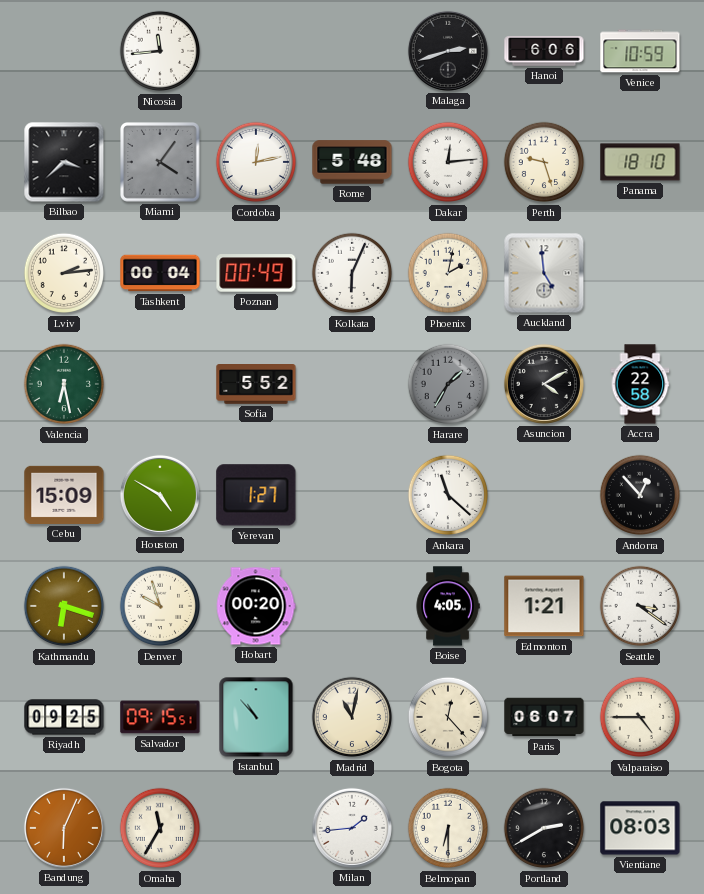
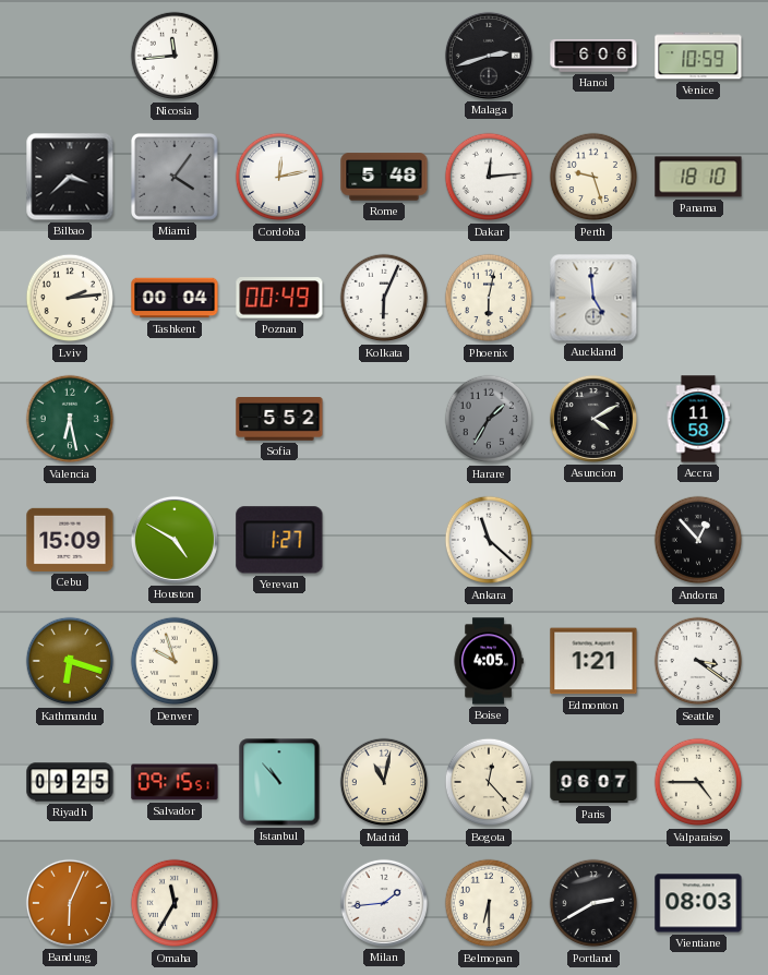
Phoenix: 2:02 -> 6:02
Accra: 22:58 -> 11:58
Hobart: 00:20 -> none
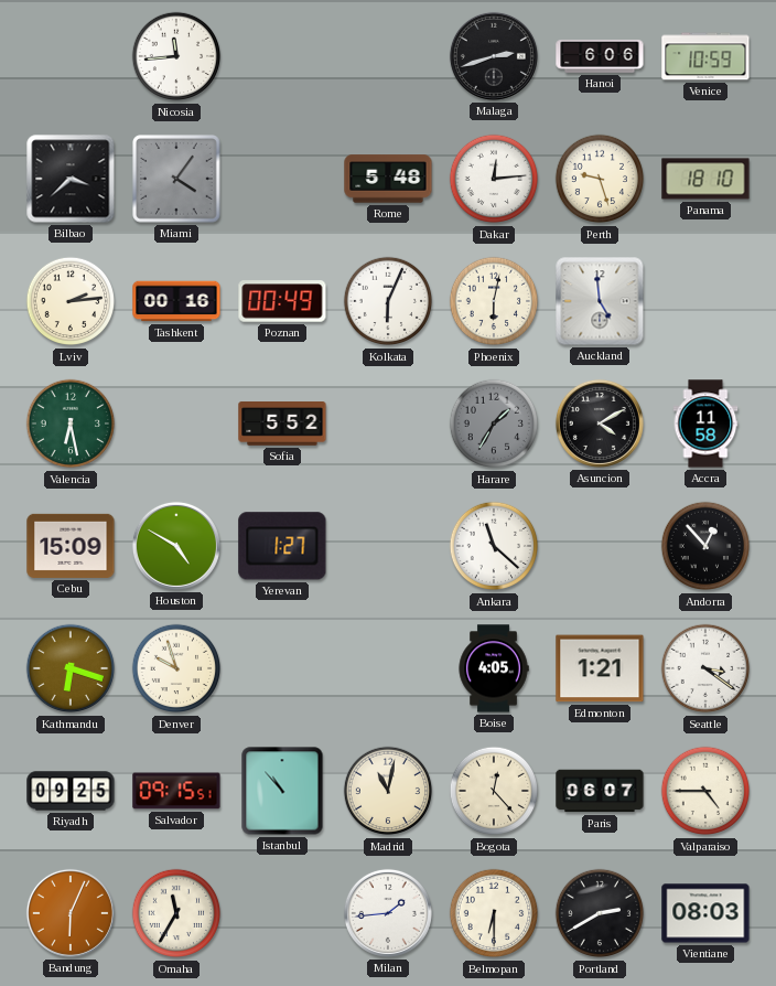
Cordoba: 12:13 -> none
Tashkent: 00:04 -> 00:16
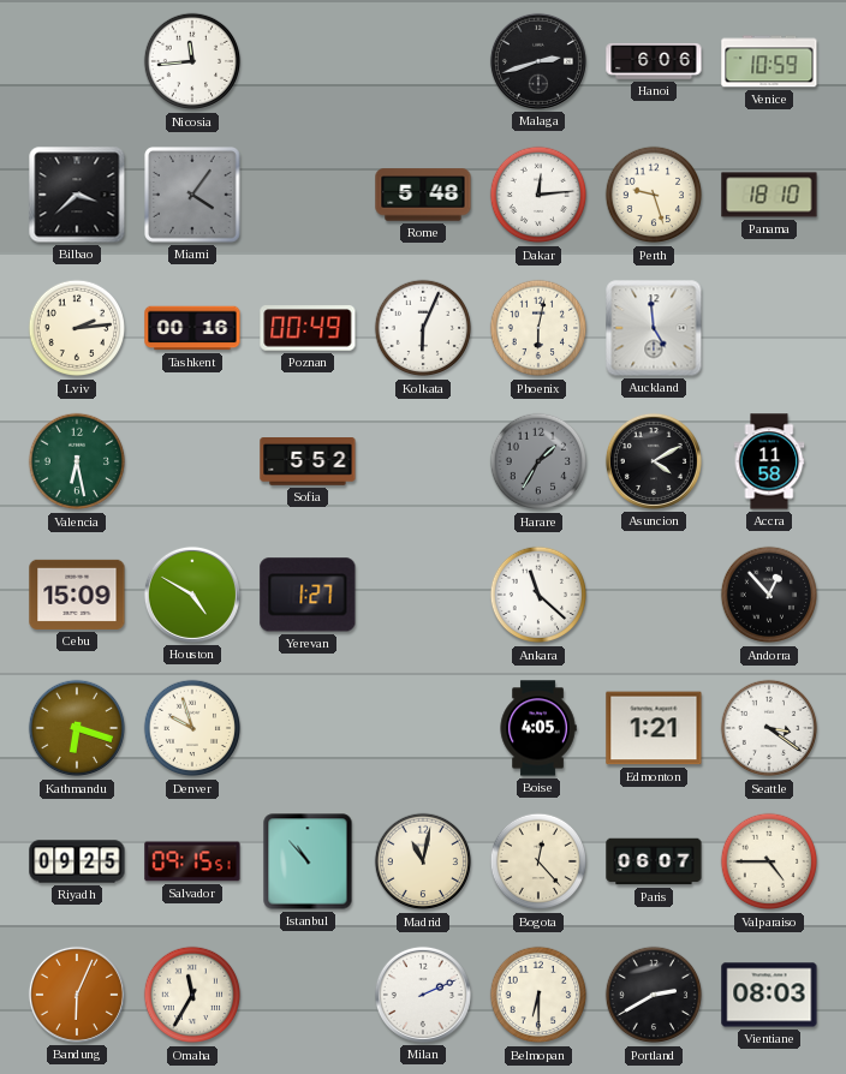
Milan: 1:44 -> 2:11
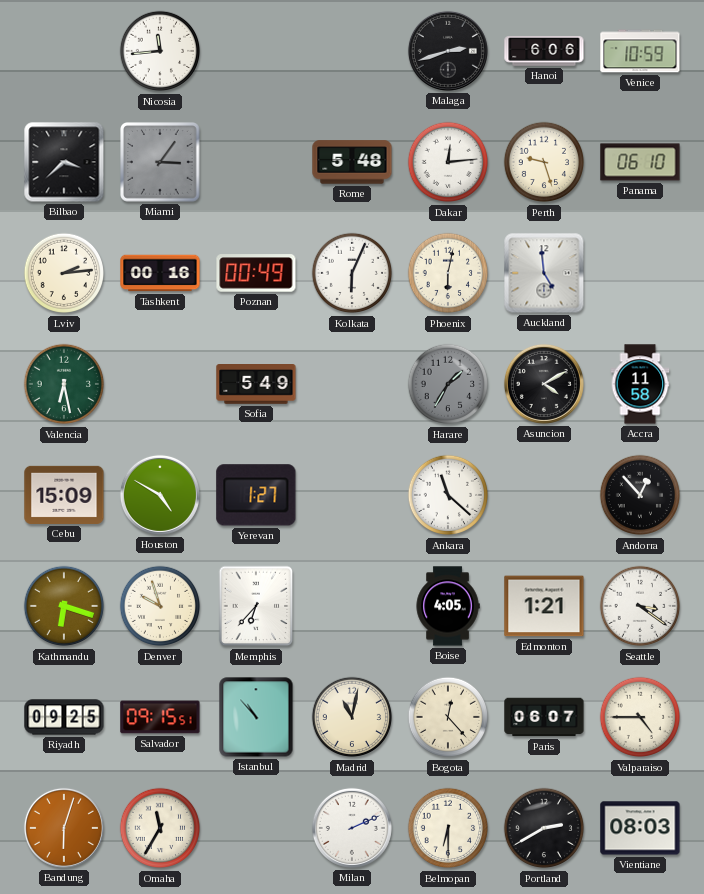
Miami: 4:06 -> 3:06
Panama: 18:10 -> 06:10
Sofia: 5:52 -> 5:49
Memphis: none -> 6:37
Bandung: 6:04 -> 6:03
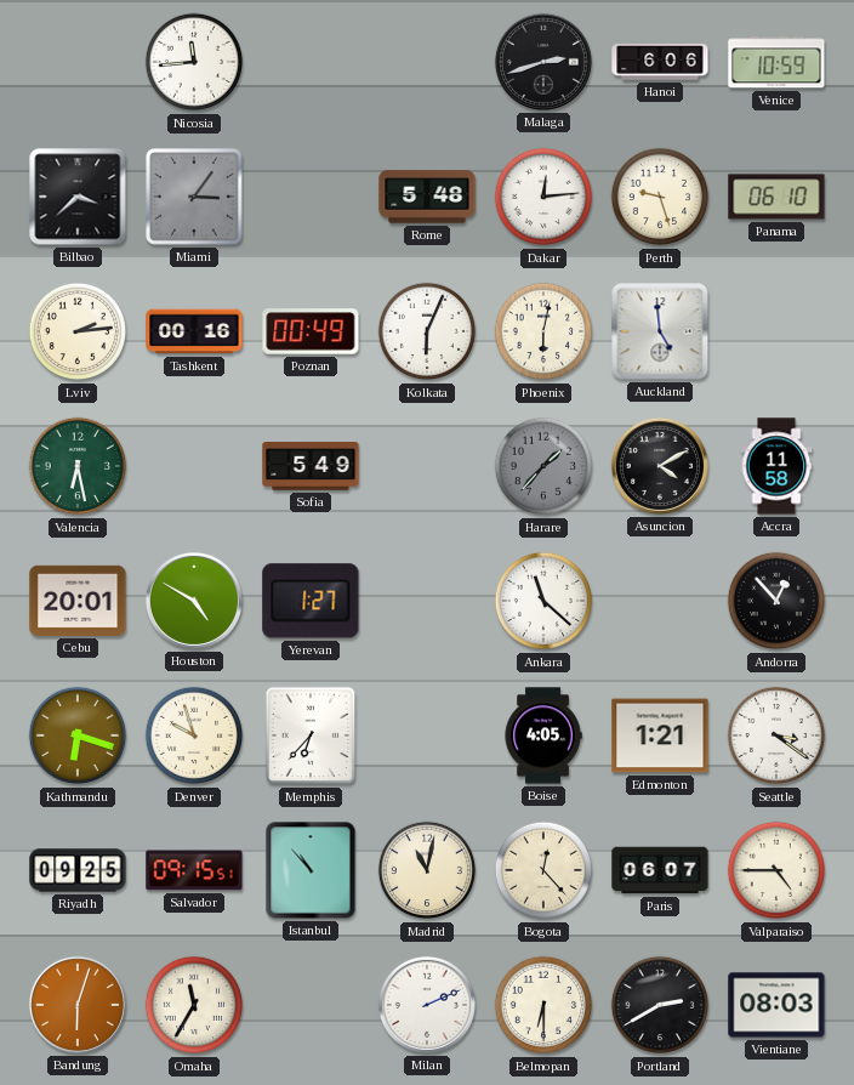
Harare: 1:35 -> 1:37
Cebu: 15:09 -> 20:01
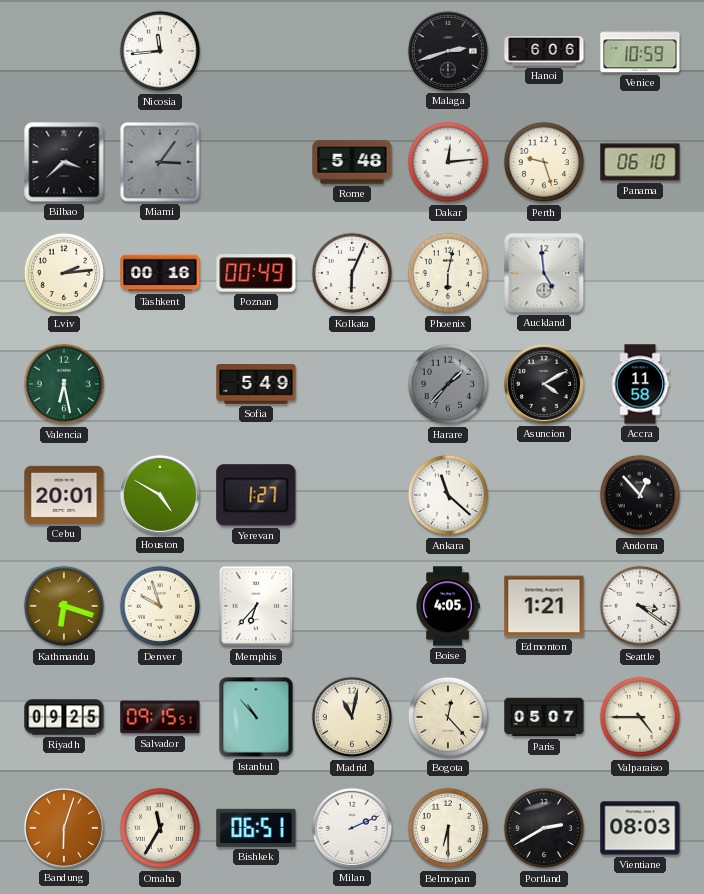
Paris: 06:07 -> 05:07
Bishkek: none -> 06:51
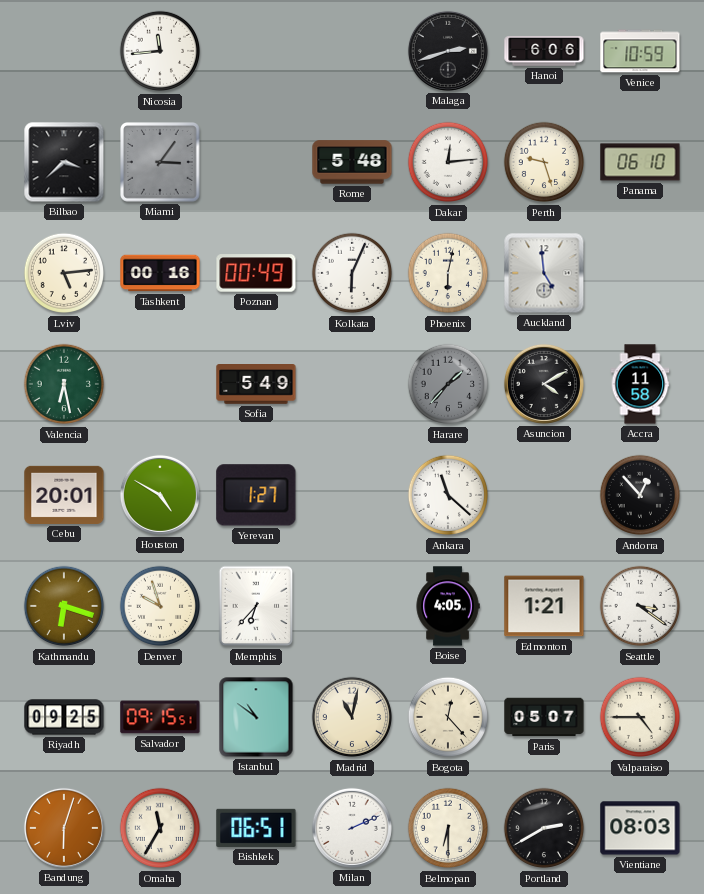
Lviv: 2:14 -> 5:14
Istanbul: 10:53 -> 10:51
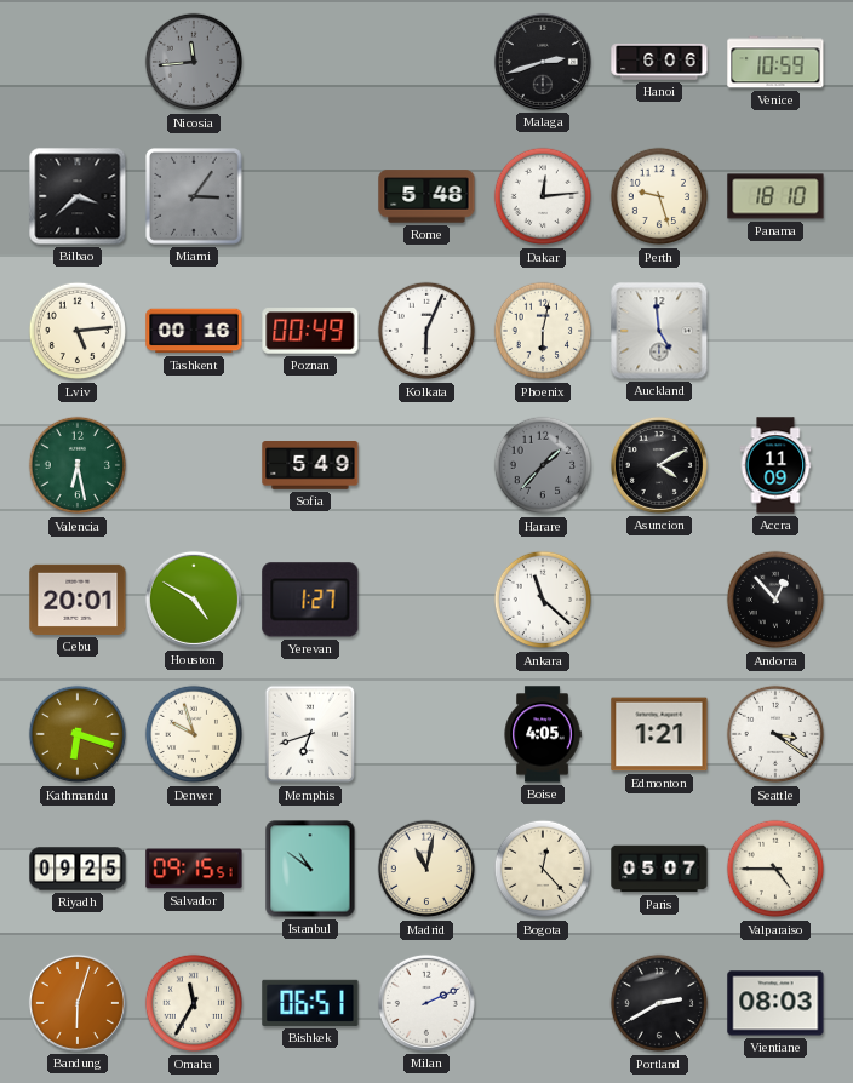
Nicosia dial: white -> grey
Panama: 06:10 -> 18:10
Accra: 11:58 -> 11:09
Memphis: 6:37 -> 6:42
Belmopan: 6:30 -> none
